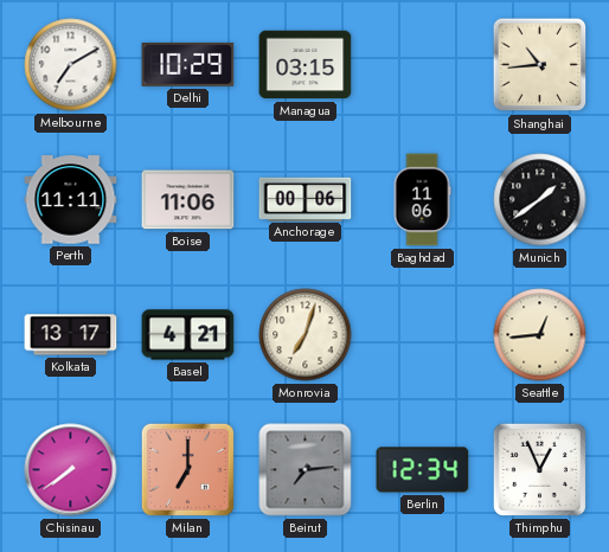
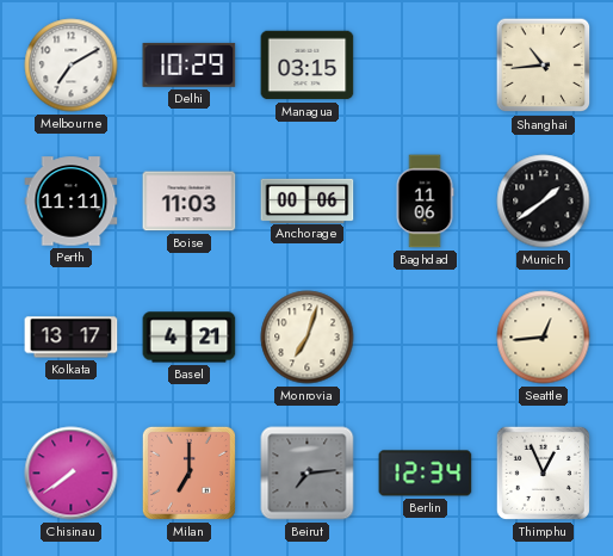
Boise: 11:06 -> 11:03
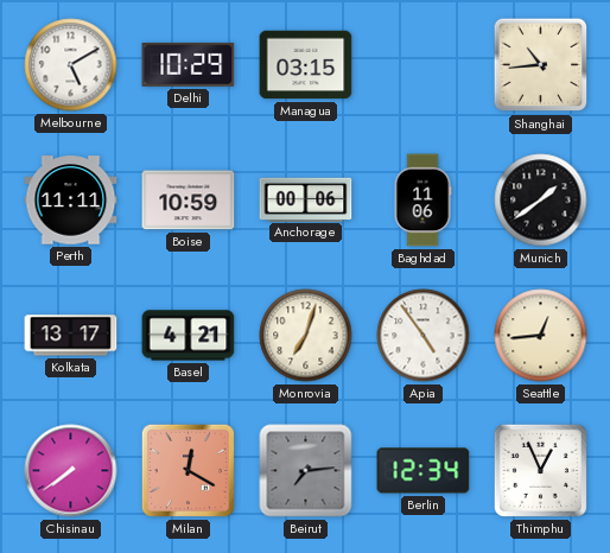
Melbourne: 7:10 -> 5:10
Boise: 11:03 -> 10:59
Apia: none -> 4:54
Milan: 7:00 -> 12:20
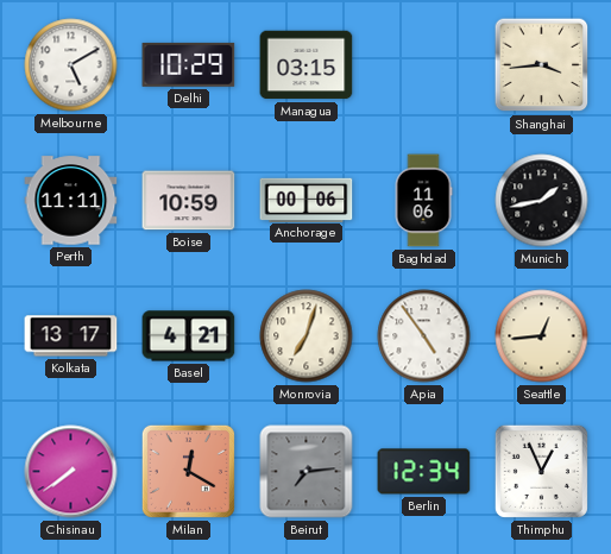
Shanghai: 10:44 -> 3:44
Munich: 1:39 -> 1:43
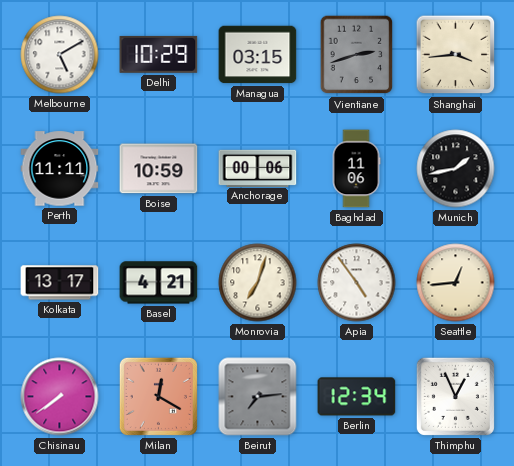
Vientiane: none -> 2:42
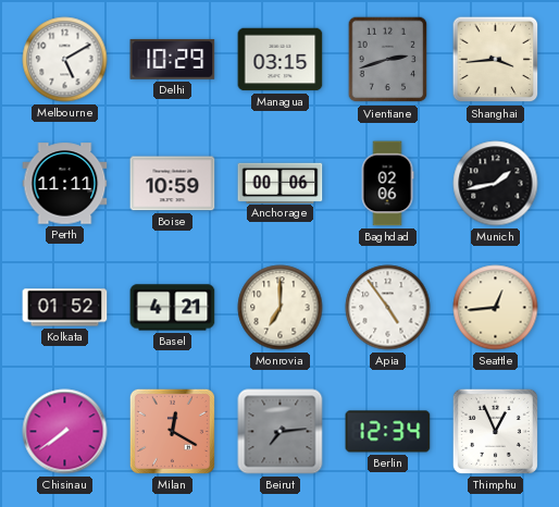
Baghdad: 11:06 -> 02:06
Kolkata: 13:17 -> 01:52
Monrovia: 7:03 -> 7:00
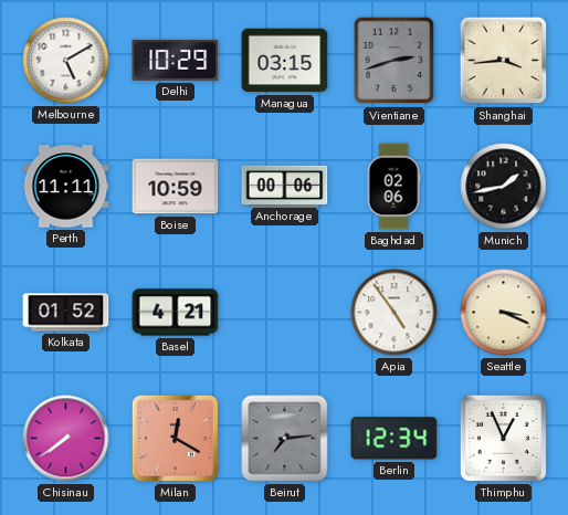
Monrovia: 7:00 -> none
Seattle: 12:44 -> 3:19
